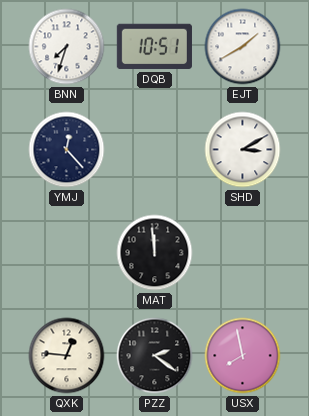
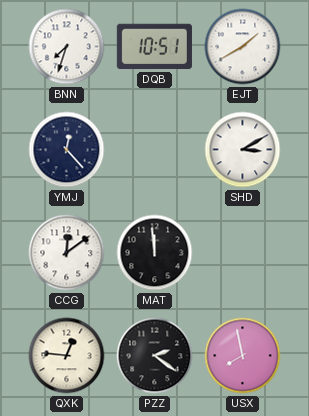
CCG: none -> 12:09
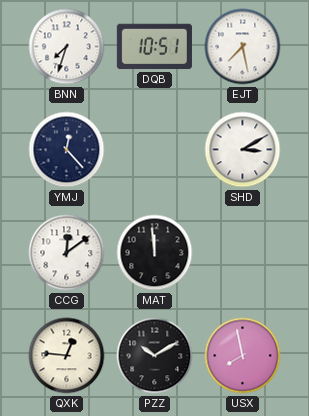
EJT: 1:40 -> 7:28
PZZ: 2:21 -> 10:10
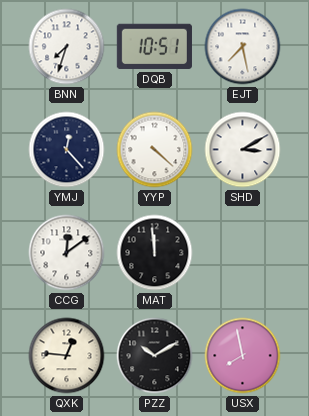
YYP: none -> 4:22
